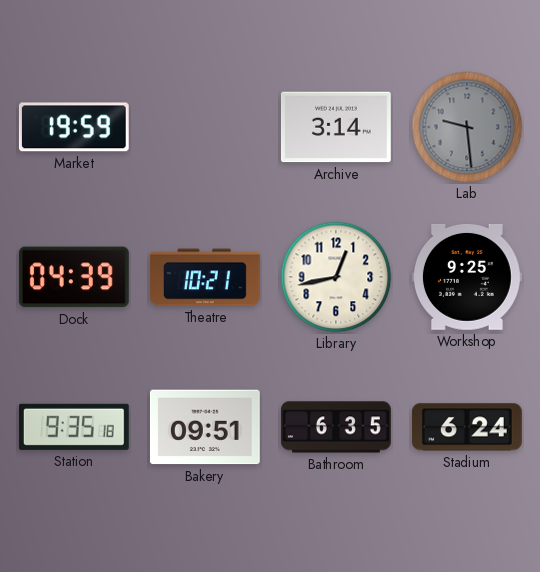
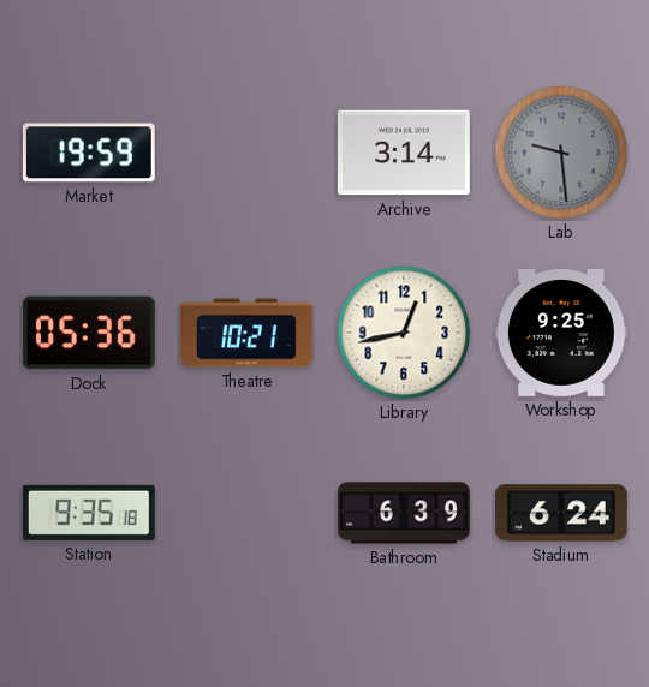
Dock: 04:39 -> 05:36
Bakery: 09:51 -> none
Bathroom: 6:35 -> 6:39
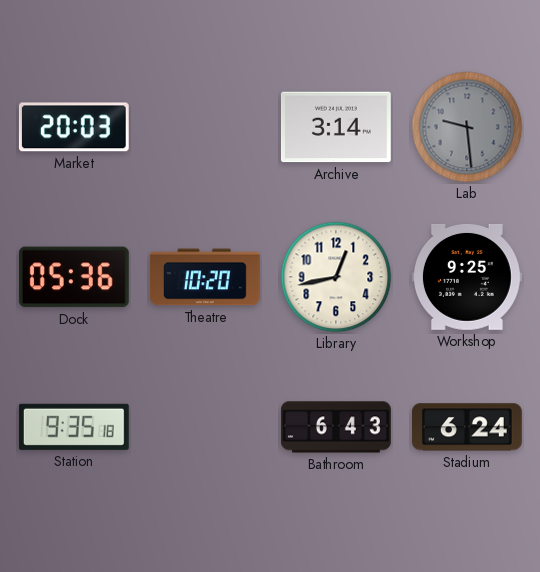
Market: 19:59 -> 20:03
Theatre: 10:21 -> 10:20
Bathroom: 6:39 -> 6:43
